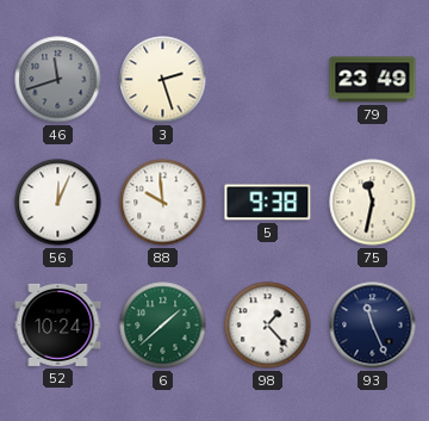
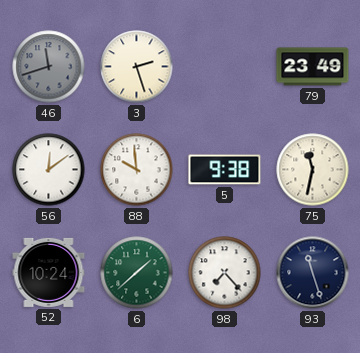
56: 12:04 -> 12:09
98: 1:23 -> 7:23
93: 11:26 -> 11:27
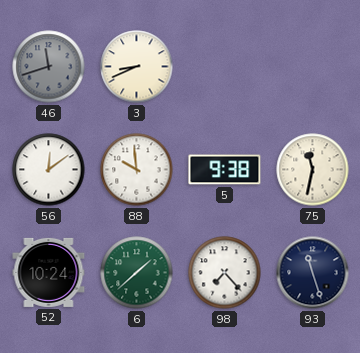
3: 2:27 -> 8:41
79: 23:49 -> none
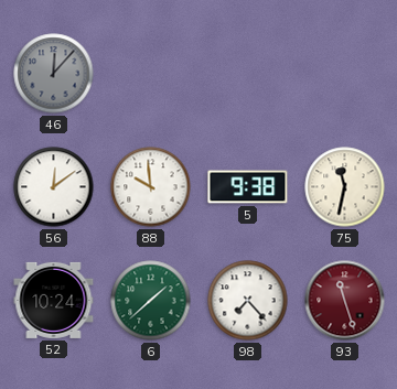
46: 11:42 -> 12:07
3: 8:41 -> none
93 dial: navy -> burgundy
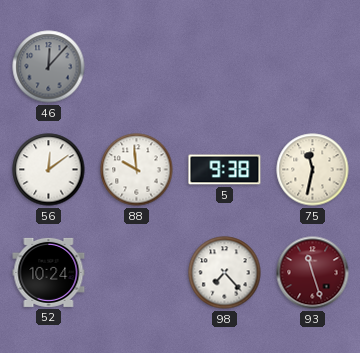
6: 1:38 -> none
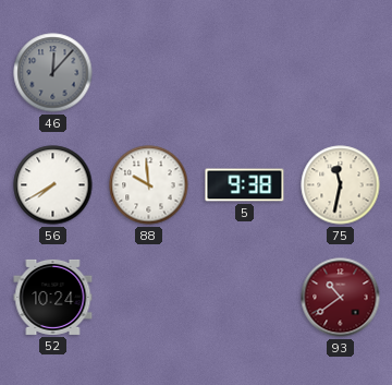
56: 12:09 -> 7:40
98: 7:23 -> none
93: 11:27 -> 10:39
